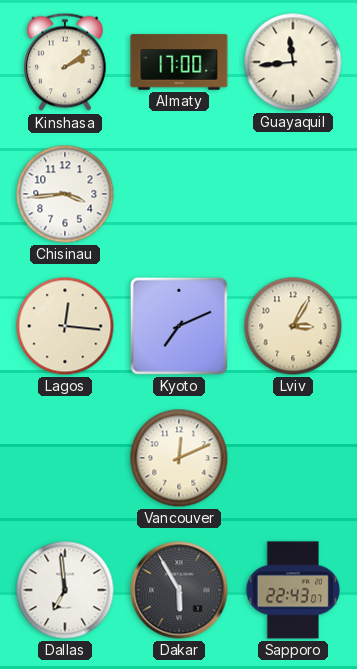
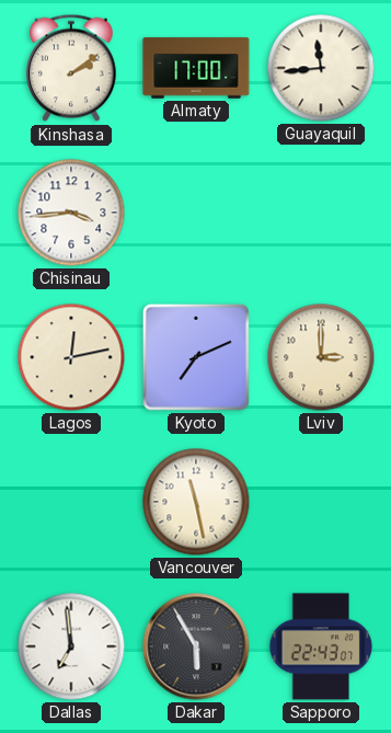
Lagos: 12:16 -> 12:13
Lviv: 3:05 -> 3:00
Vancouver: 12:11 -> 11:28
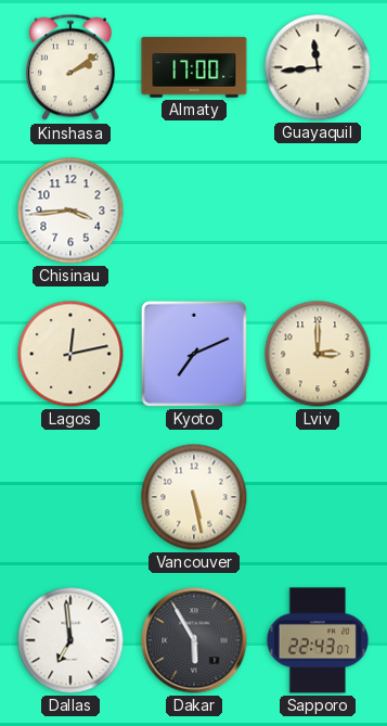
Vancouver: 11:28 -> 5:28
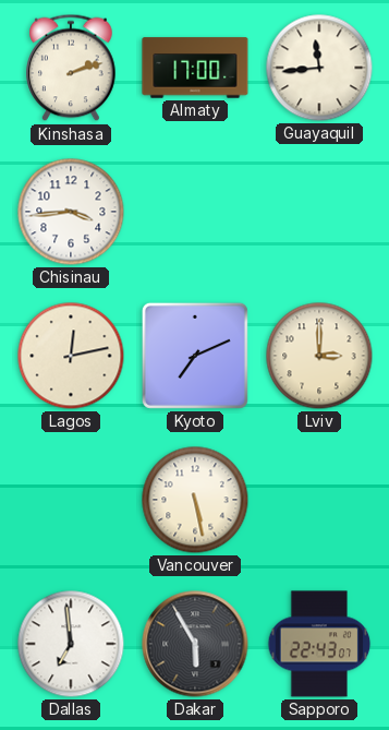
Kinshasa: 2:09 -> 2:12
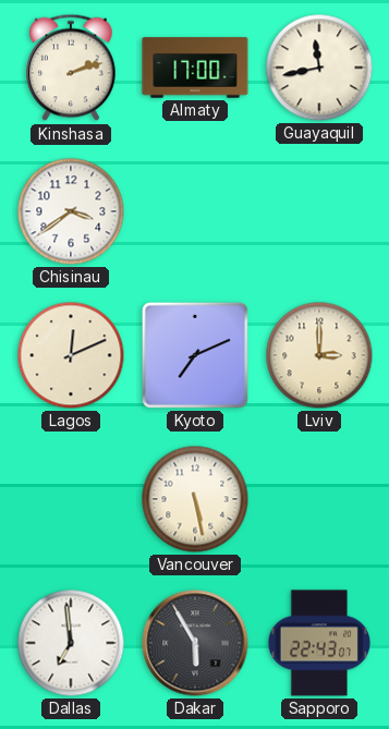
Guayaquil: 11:44 -> 11:43
Chisinau: 3:44 -> 3:39
Lagos: 12:13 -> 12:11
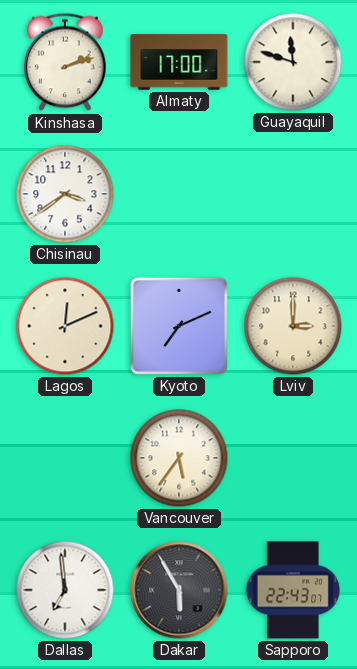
Guayaquil: 11:43 -> 11:48
Vancouver: 5:28 -> 5:36
